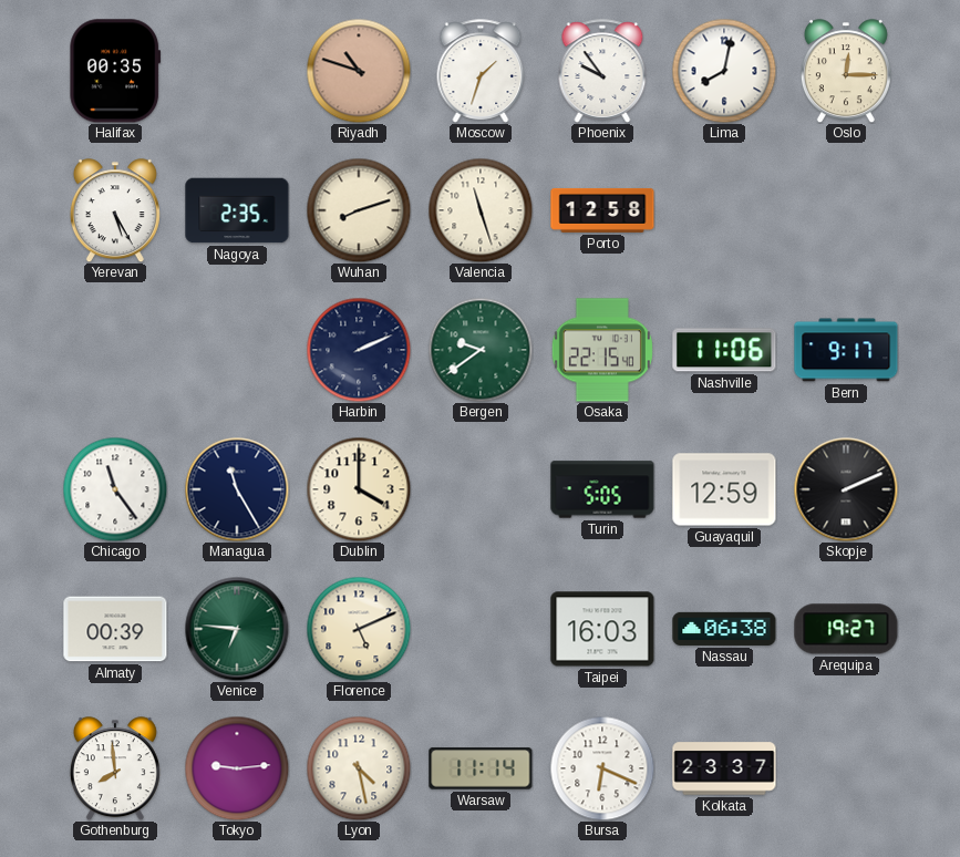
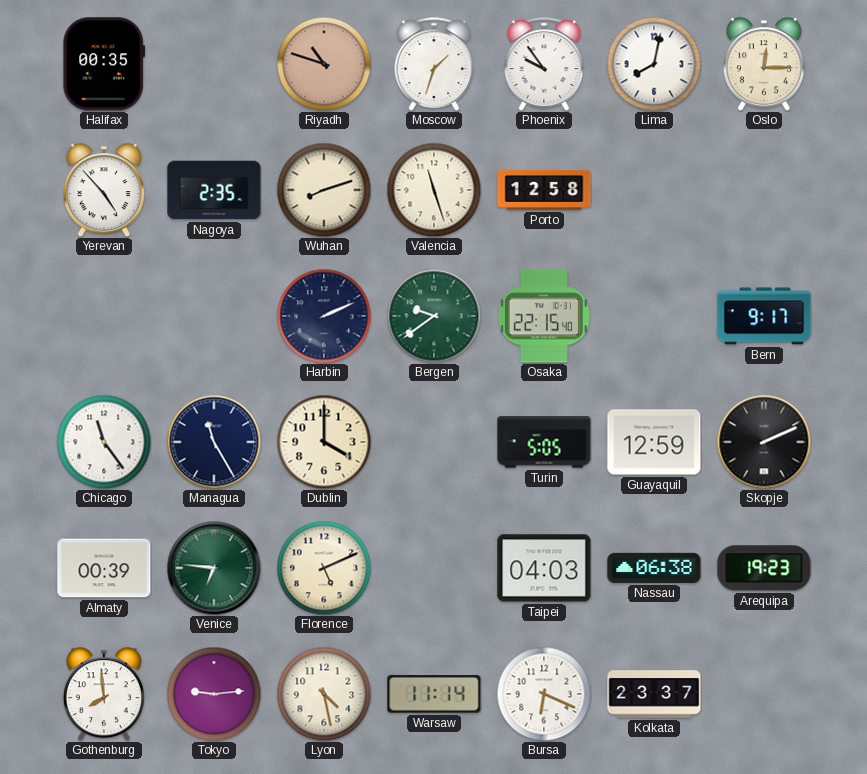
Yerevan: 5:25 -> 4:53
Nashville: 11:06 -> none
Taipei: 16:03 -> 04:03
Arequipa: 19:27 -> 19:23
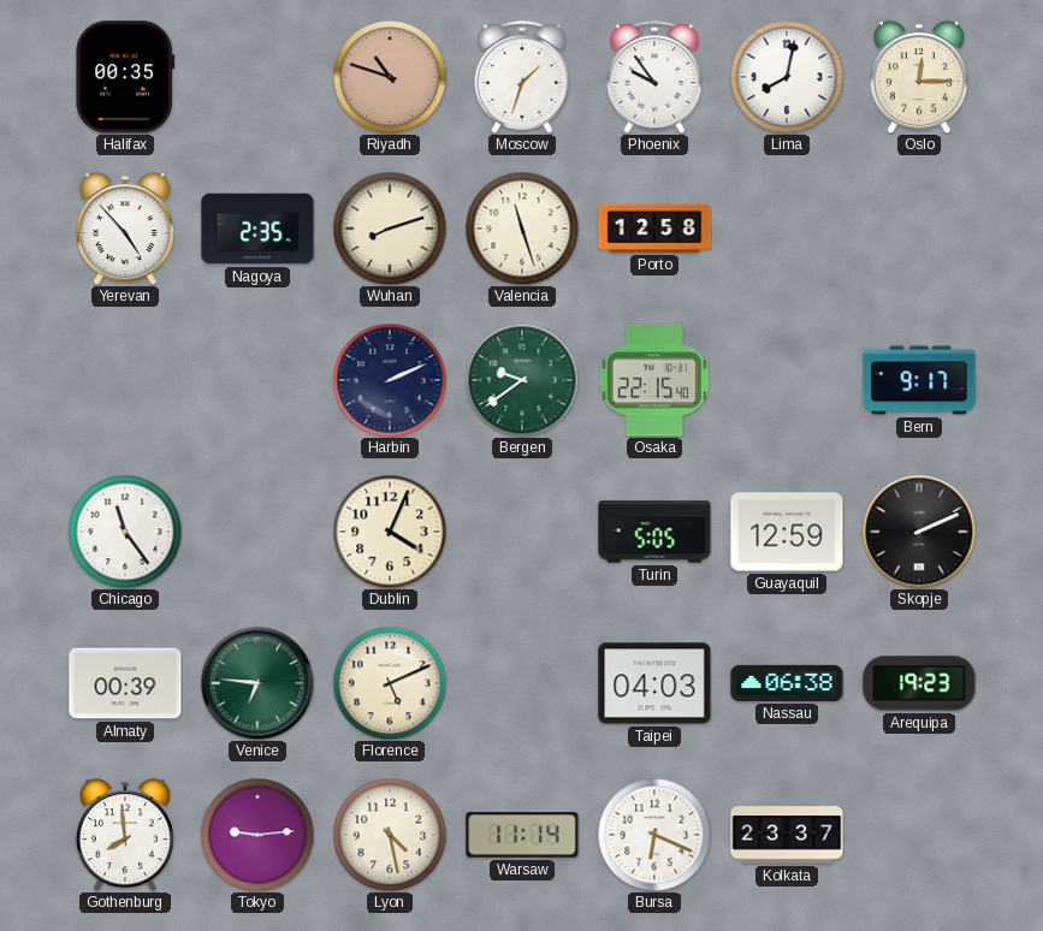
Managua: 11:25 -> none
Dublin: 4:00 -> 4:04
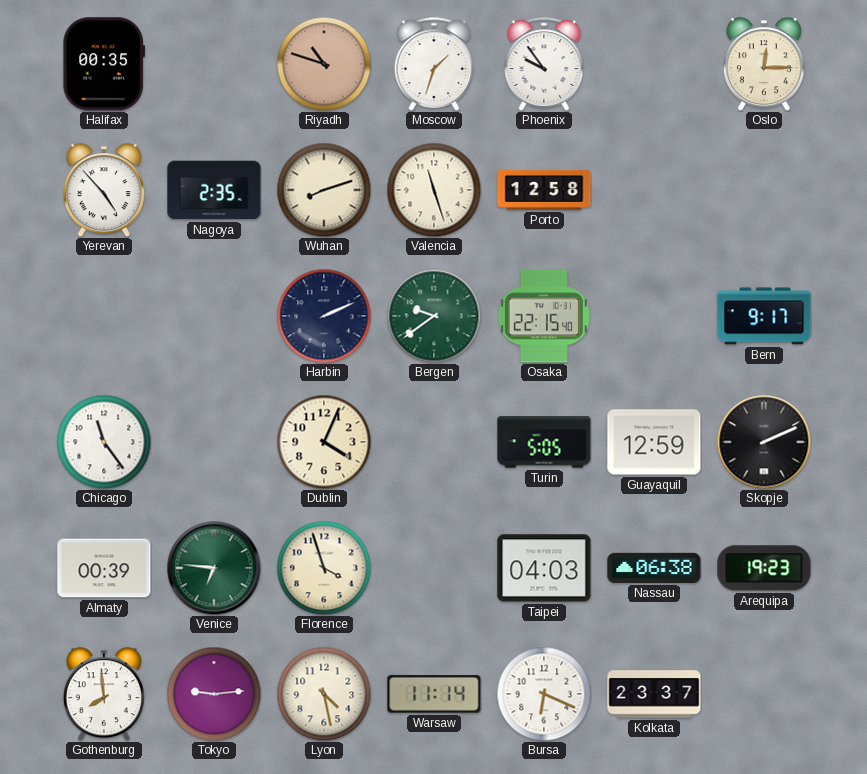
Lima: 8:02 -> none
Florence: 5:11 -> 3:57
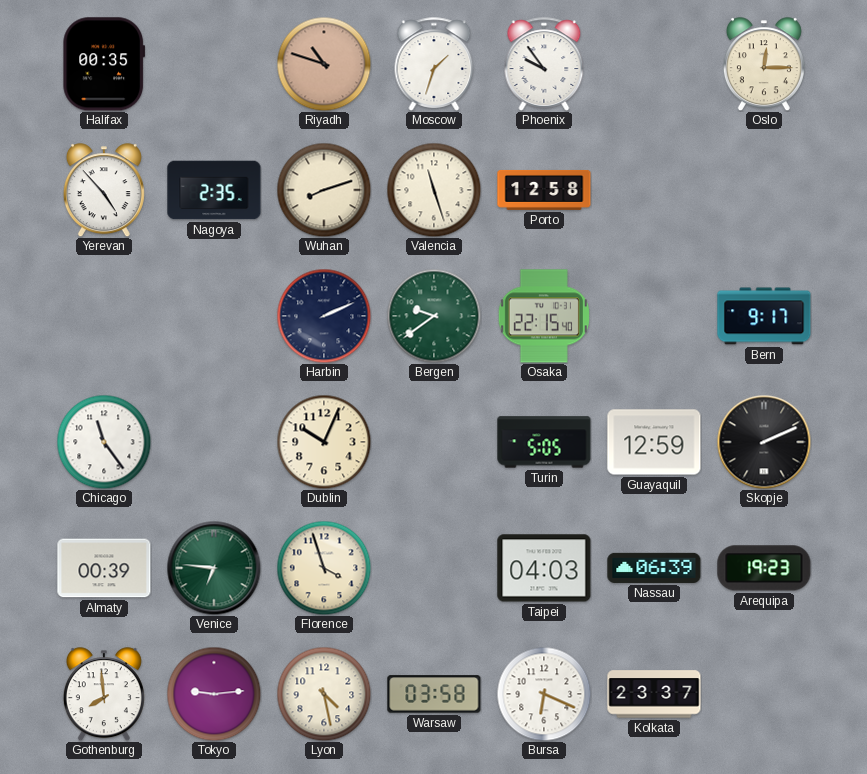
Dublin: 4:04 -> 10:04
Nassau: 06:38 -> 06:39
Warsaw: 11:14 -> 03:58
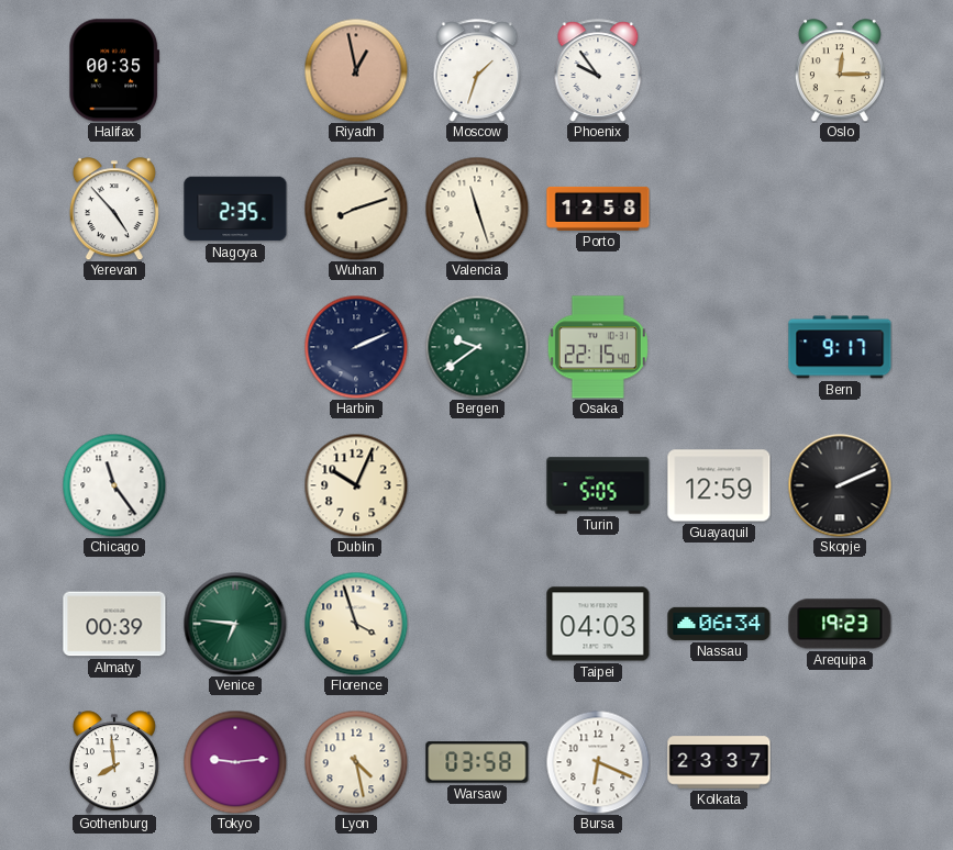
Riyadh: 10:48 -> 12:58
Nassau: 06:39 -> 06:34
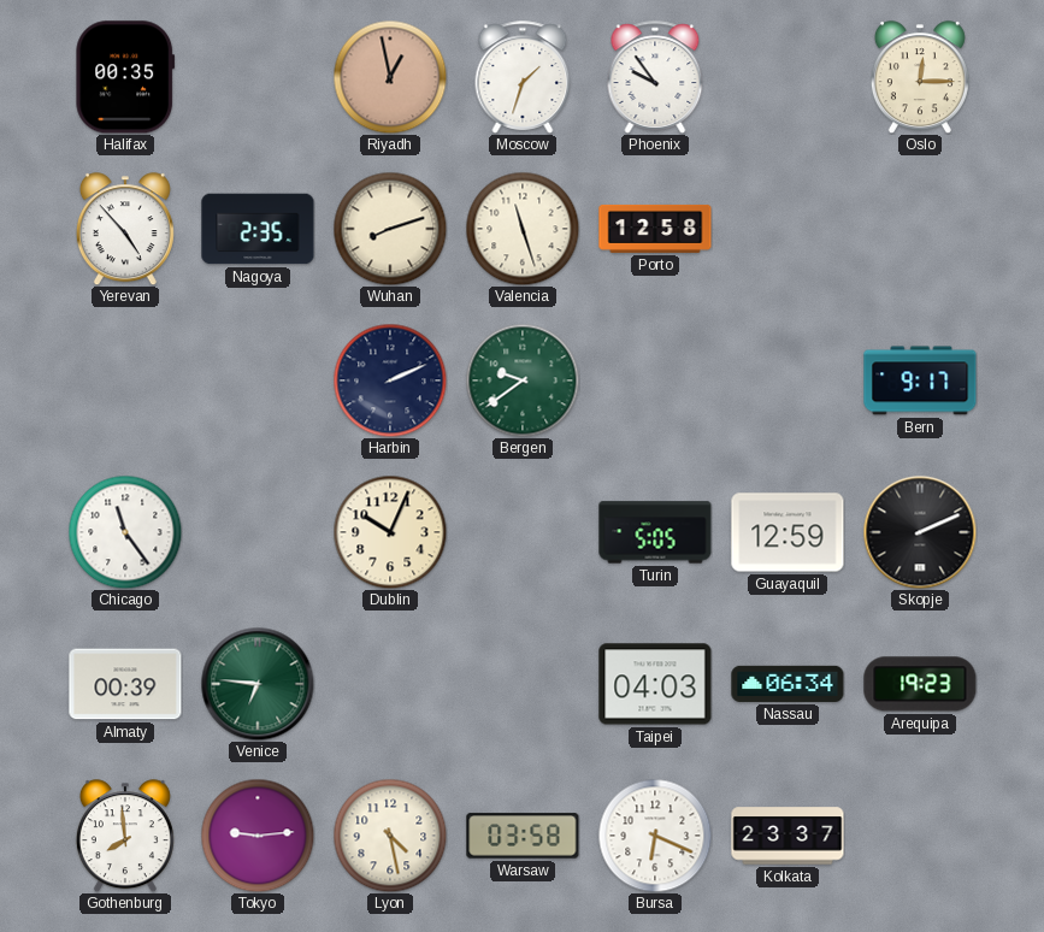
Osaka: 22:15 -> none
Florence: 3:57 -> none
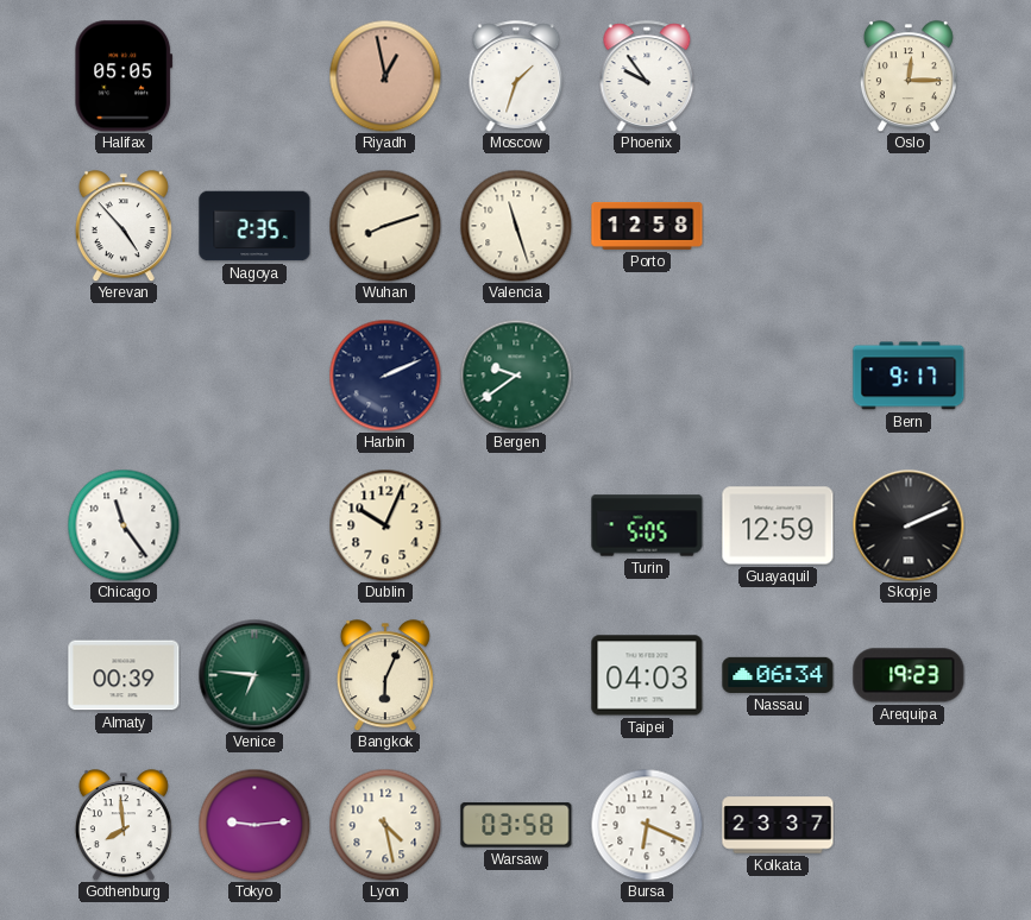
Halifax: 00:35 -> 05:05
Bangkok: none -> 6:04
